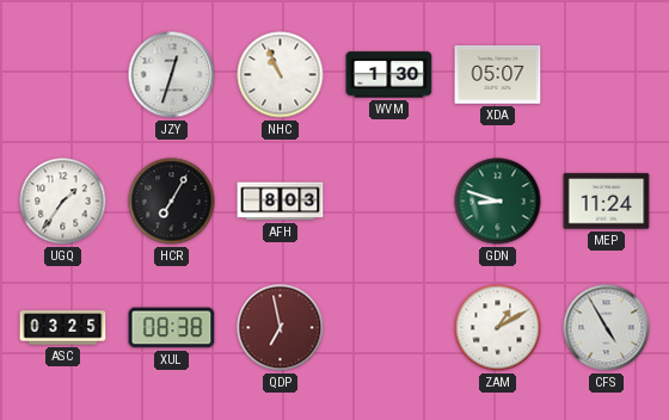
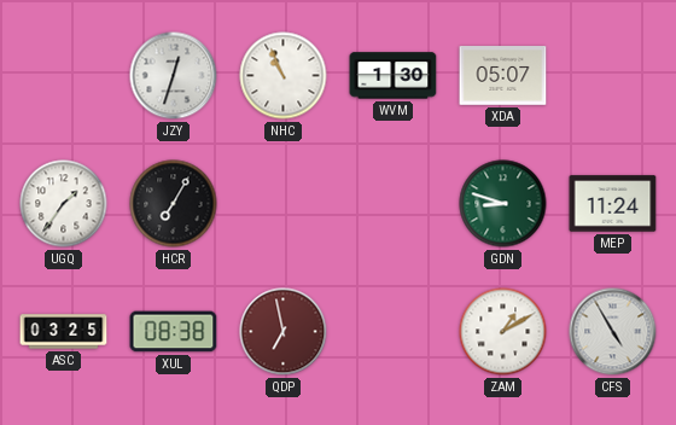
AFH: 8:03 -> none
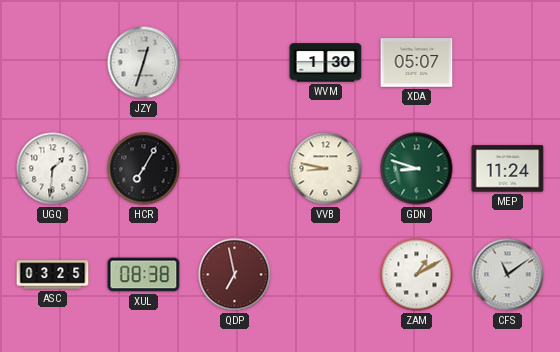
NHC: 10:56 -> none
UGQ: 1:36 -> 1:31
VVB: none -> 8:47
CFS: 4:55 -> 11:09
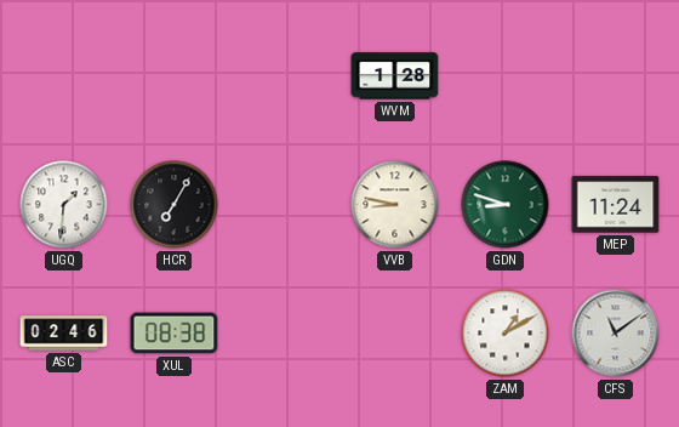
JZY: 12:33 -> none
WVM: 1:30 -> 1:28
XDA: 05:07 -> none
ASC: 03:25 -> 02:46
QDP: 6:58 -> none
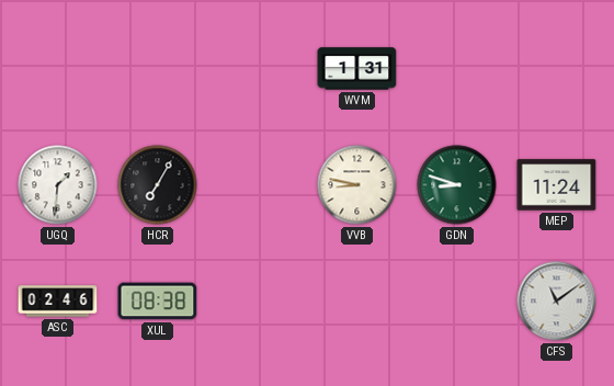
WVM: 1:28 -> 1:31
ZAM: 1:10 -> none
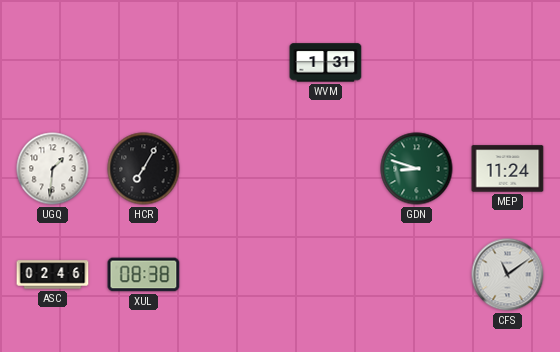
VVB: 8:47 -> none
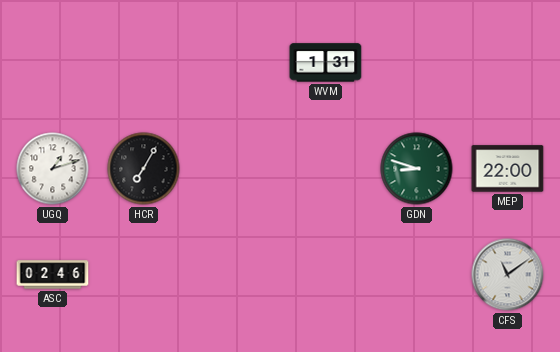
UGQ: 1:31 -> 1:12
MEP: 11:24 -> 22:00
XUL: 08:38 -> none
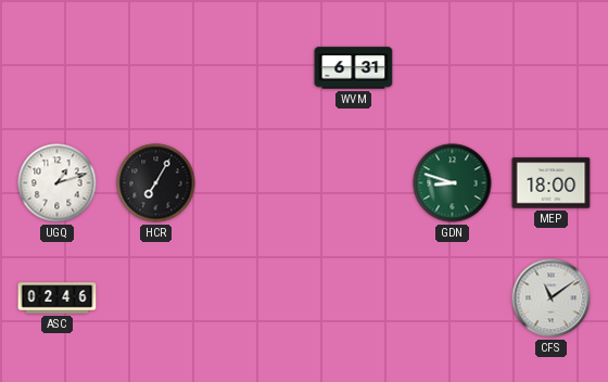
WVM: 1:31 -> 6:31
MEP: 22:00 -> 18:00
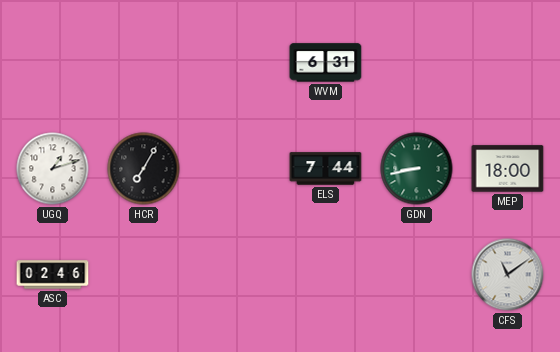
ELS: none -> 7:44
GDN: 8:48 -> 8:43
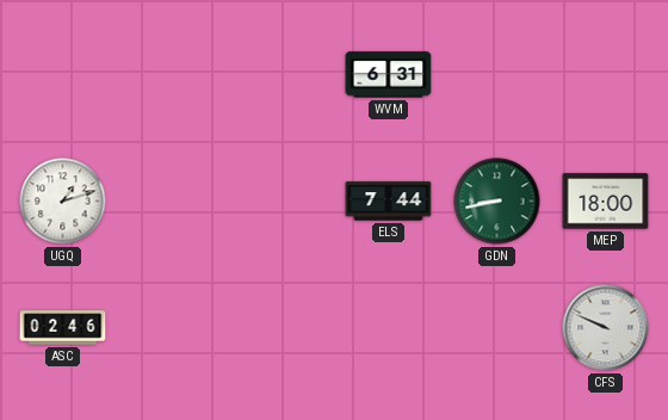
HCR: 7:05 -> none
CFS: 11:09 -> 9:49
